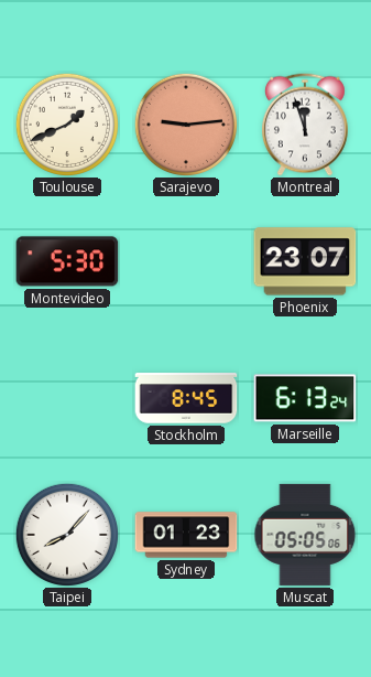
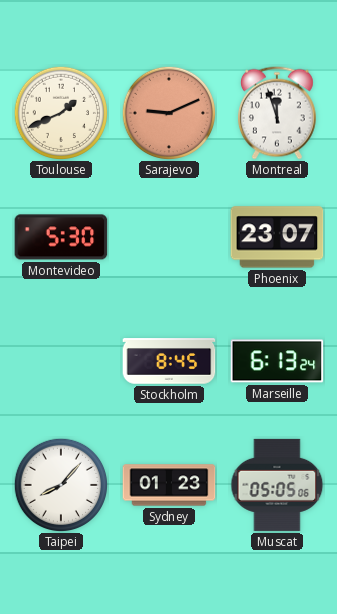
Sarajevo: 9:14 -> 9:11
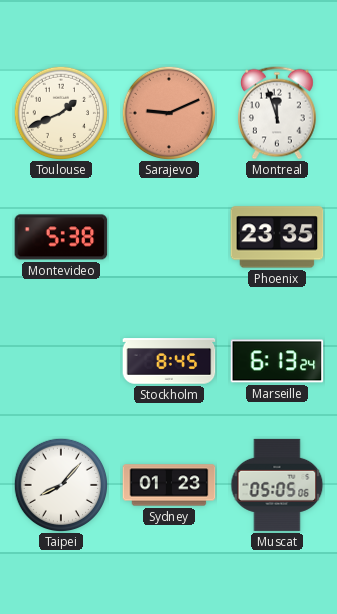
Montevideo: 5:30 -> 5:38
Phoenix: 23:07 -> 23:35
